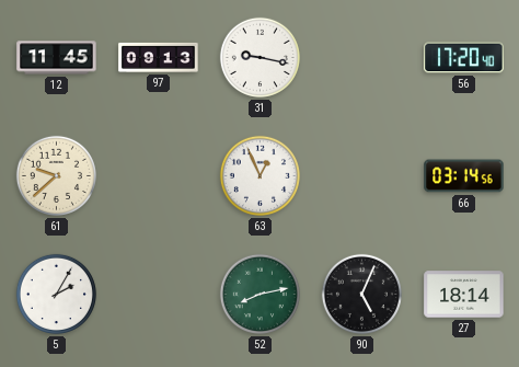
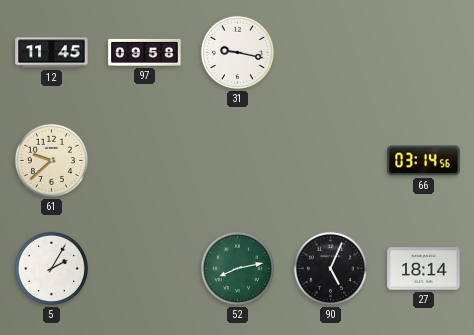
97: 09:13 -> 09:58
56: 17:20 -> none
63: 12:56 -> none
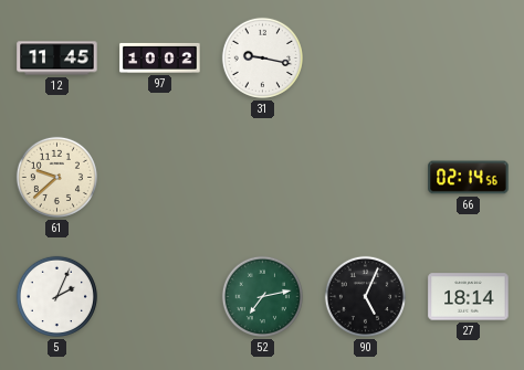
97: 09:58 -> 10:02
66: 03:14 -> 02:14
5: 2:05 -> 2:04
52: 8:13 -> 7:13
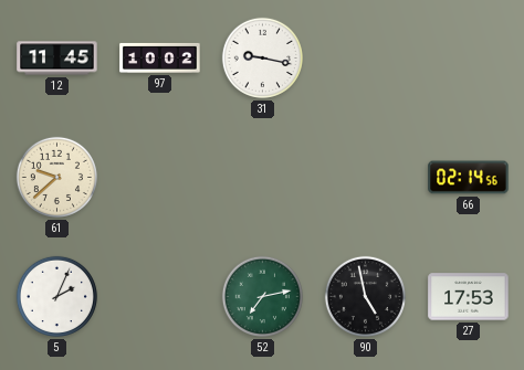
90: 5:04 -> 4:58
27: 18:14 -> 17:53
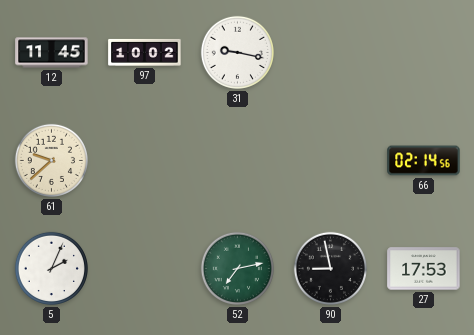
90: 4:58 -> 8:58
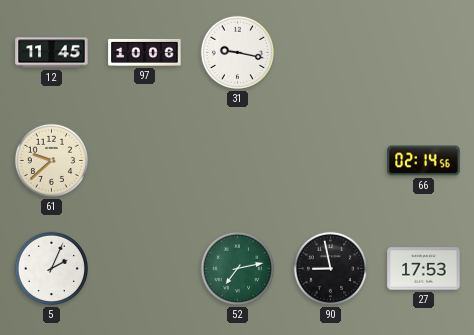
97: 10:02 -> 10:06
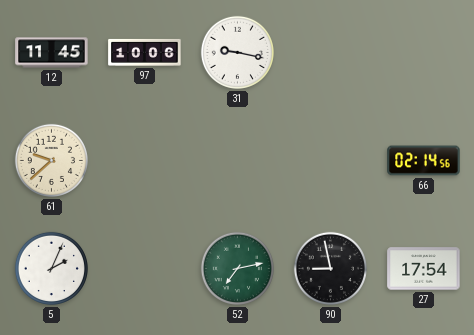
27: 17:53 -> 17:54
